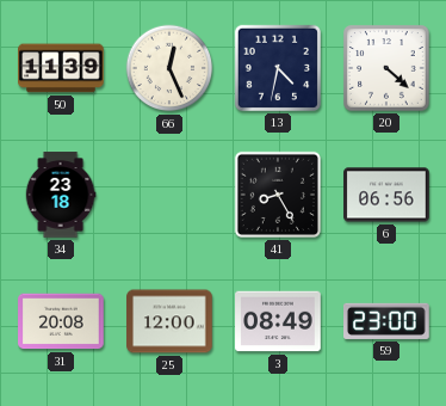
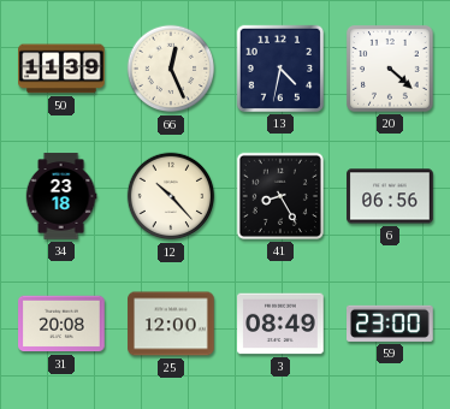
12: none -> 10:23
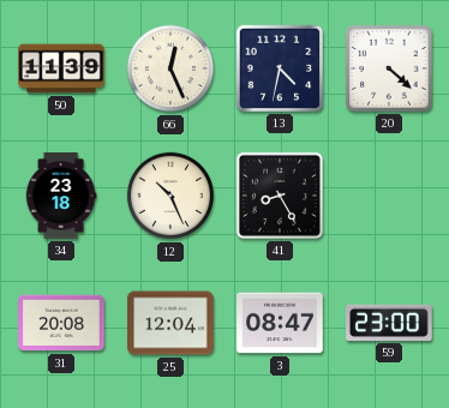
12: 10:23 -> 10:26
6: 06:56 -> none
25: 12:00 -> 12:04
3: 08:49 -> 08:47
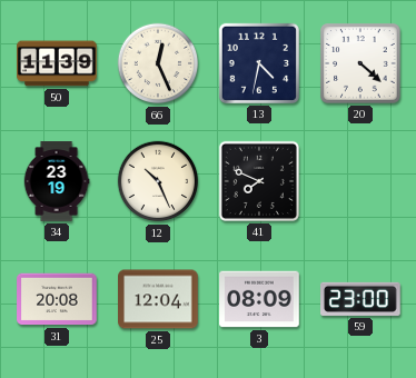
34: 23:18 -> 23:19
41: 8:25 -> 7:49
3: 08:47 -> 08:09
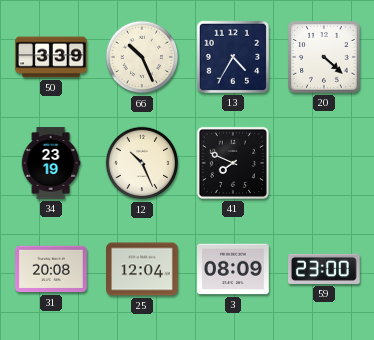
50: 11:39 -> 3:39
66: 12:26 -> 10:26
13: 4:32 -> 4:35
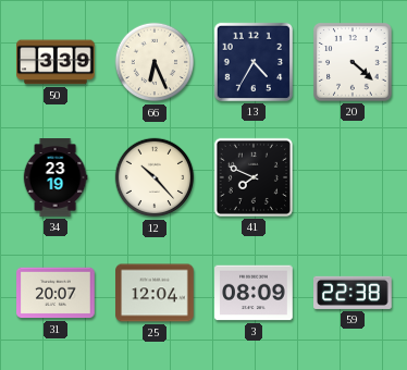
66: 10:26 -> 6:26
12: 10:26 -> 10:23
31: 20:08 -> 20:07
59: 23:00 -> 22:38
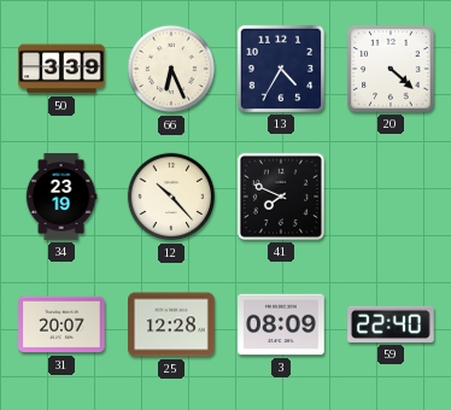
25: 12:04 -> 12:28
59: 22:38 -> 22:40
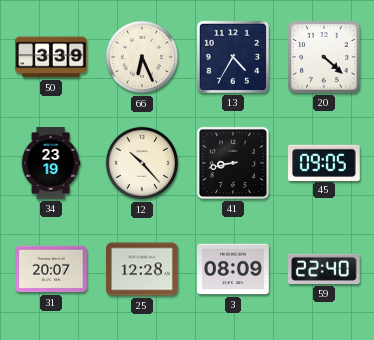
41: 7:49 -> 8:43
45: none -> 09:05
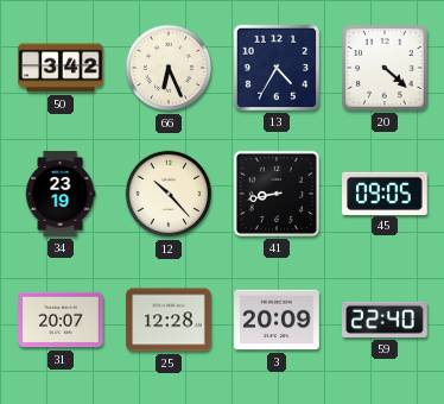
50: 3:39 -> 3:42
3: 08:09 -> 20:09
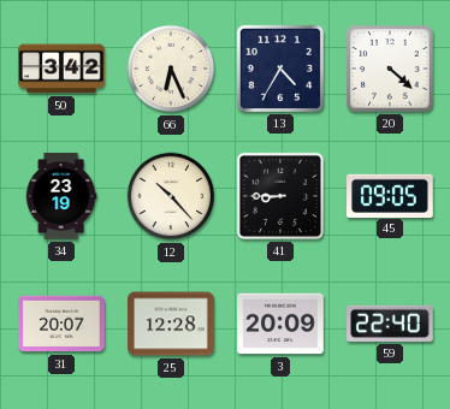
41: 8:43 -> 8:45
